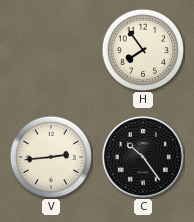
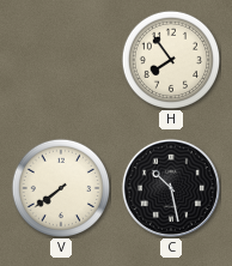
V: 2:44 -> 7:39
C: 10:24 -> 10:28
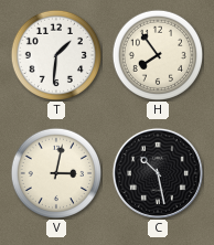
T: none -> 1:31
V: 7:39 -> 3:02
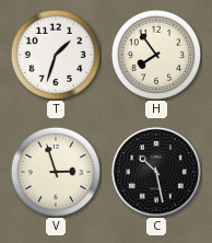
T: 1:31 -> 1:33
V: 3:02 -> 2:57
